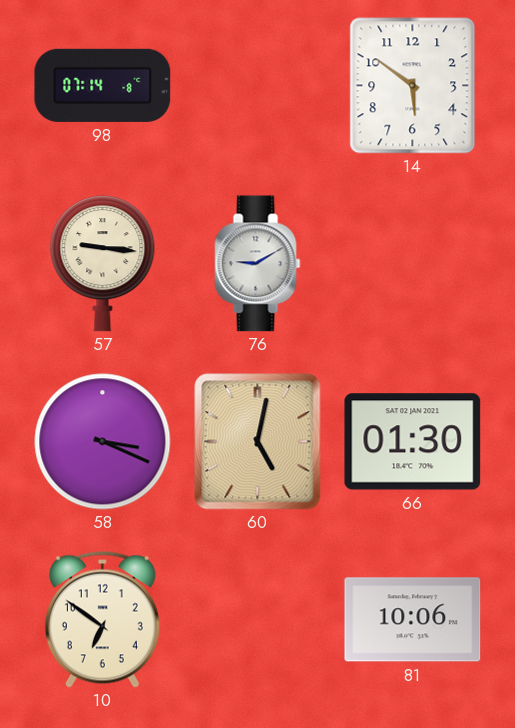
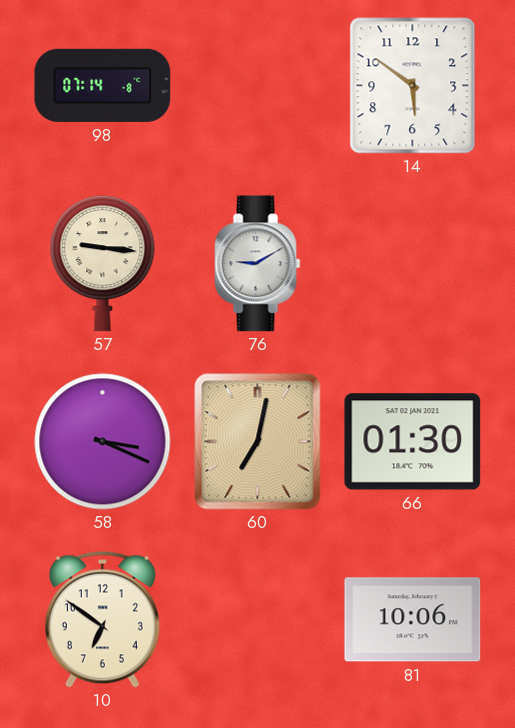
60: 5:02 -> 7:02
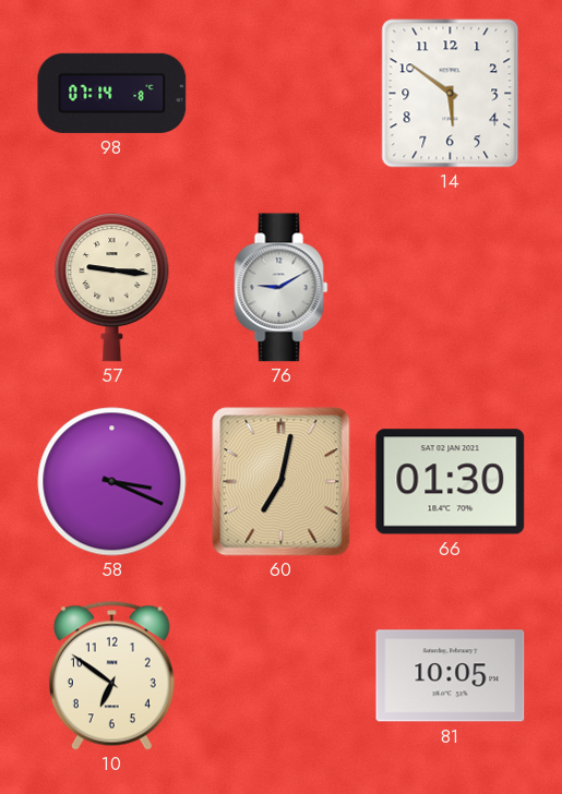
81: 10:06 -> 10:05
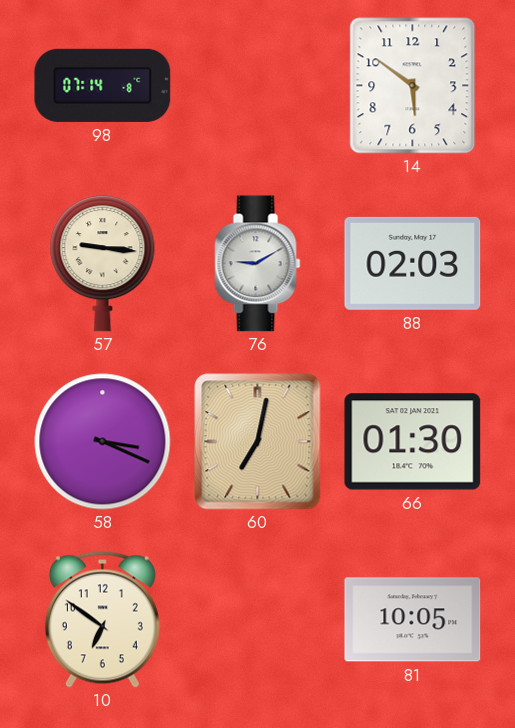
88: none -> 02:03
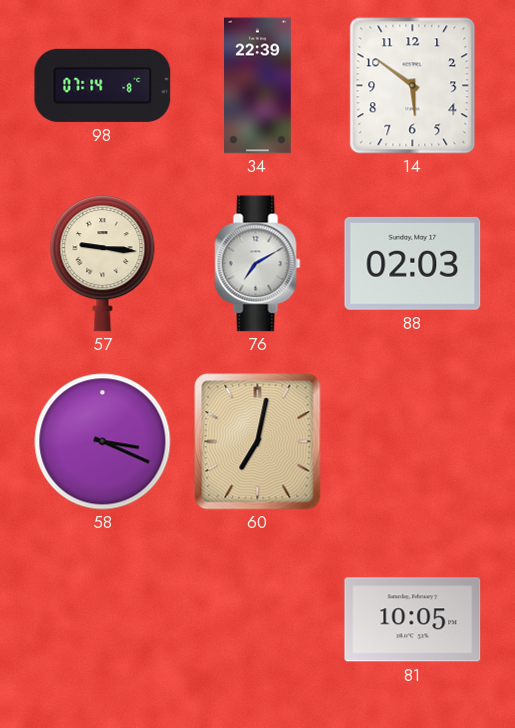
34: none -> 22:39
76: 9:10 -> 7:10
66: 01:30 -> none
10: 6:51 -> none
